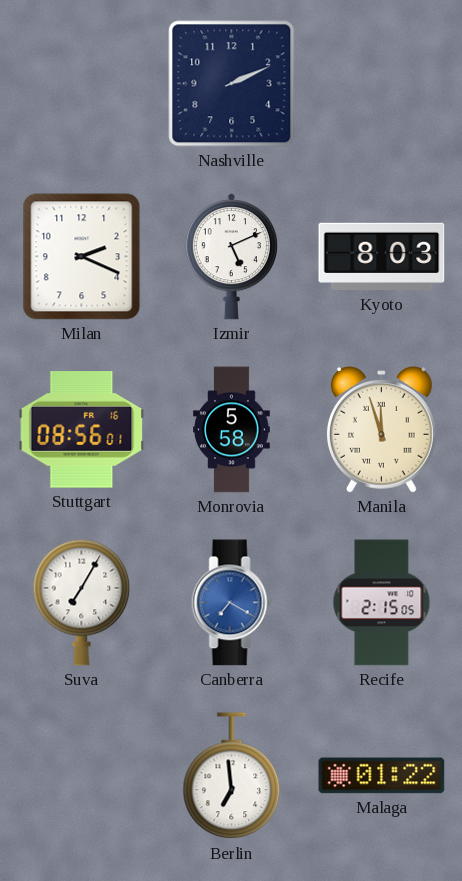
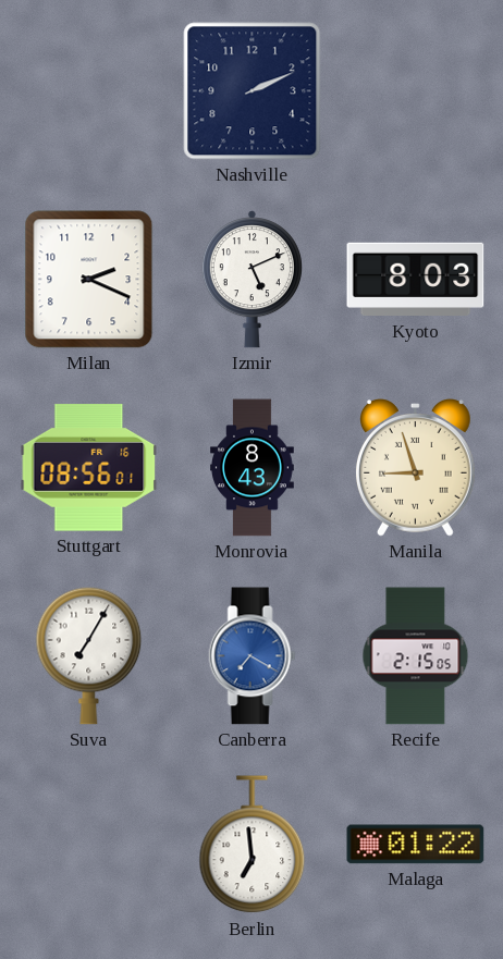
Monrovia: 5:58 -> 8:43
Manila: 11:57 -> 8:57
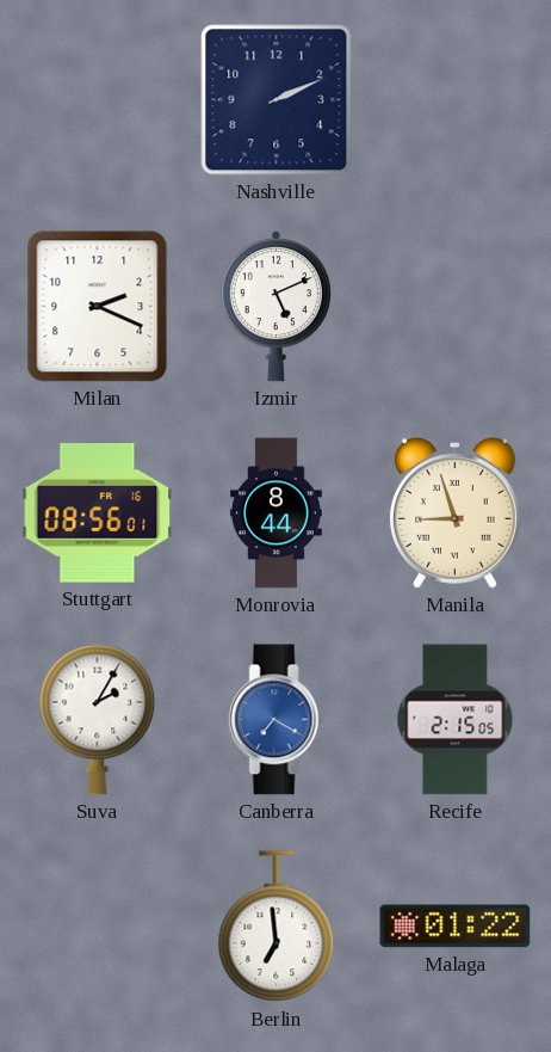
Kyoto: 8:03 -> none
Monrovia: 8:43 -> 8:44
Suva: 7:05 -> 2:05
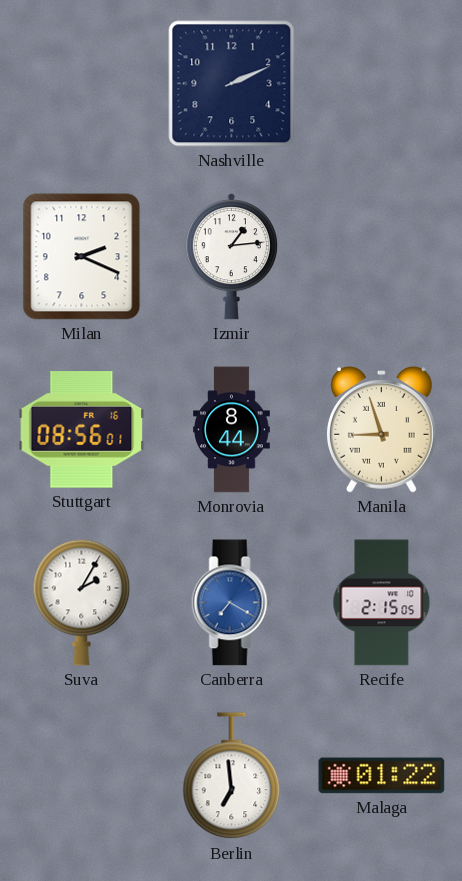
Izmir: 5:11 -> 1:14
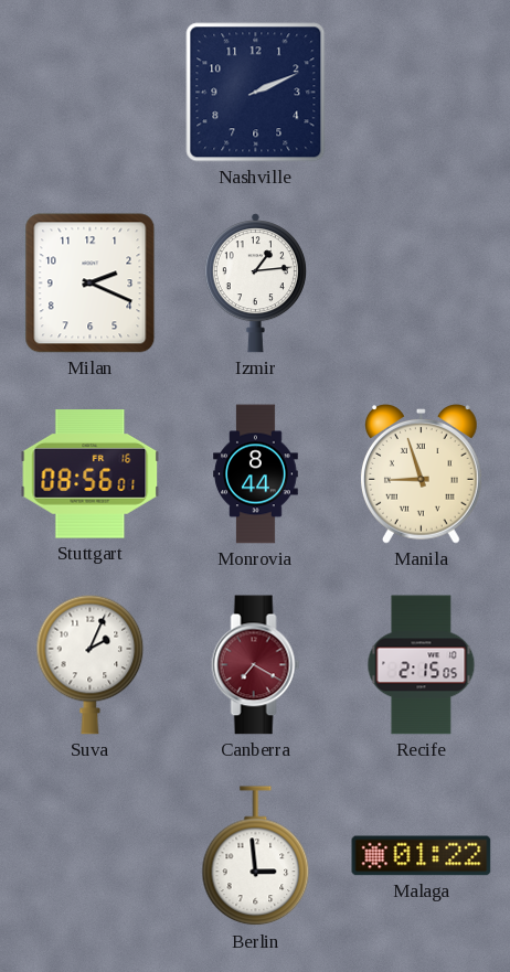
Suva: 2:05 -> 2:04
Canberra dial: blue -> burgundy
Berlin: 6:59 -> 2:59
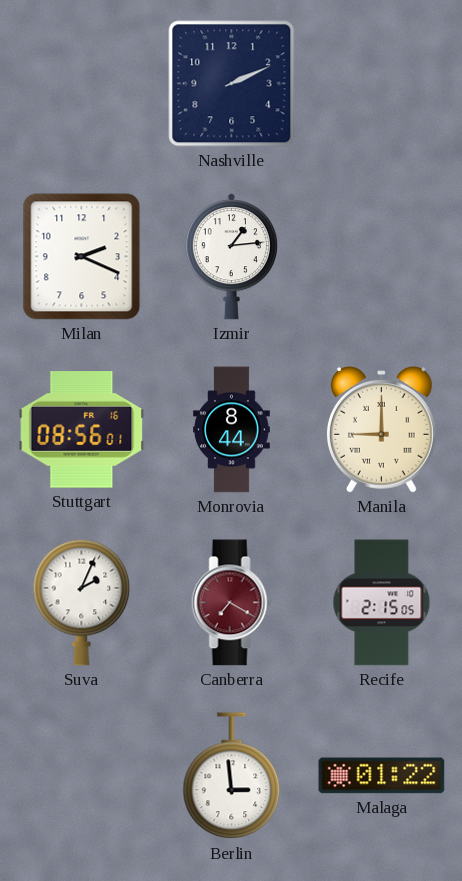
Manila: 8:57 -> 9:00
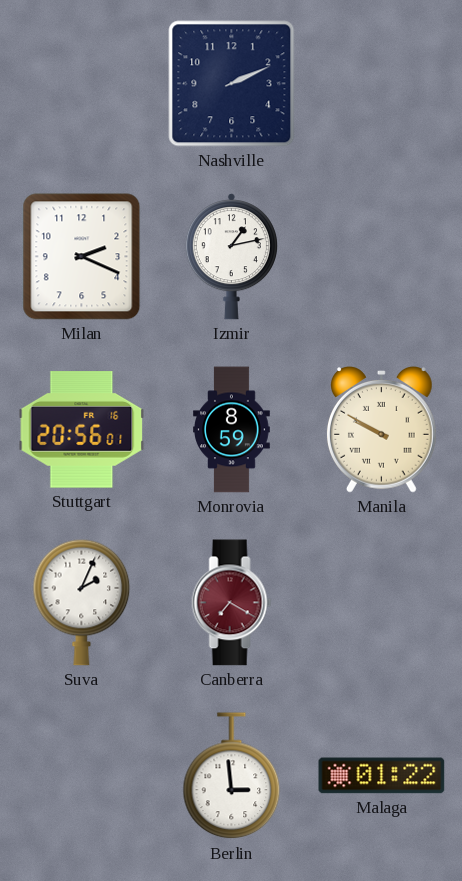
Izmir: 1:14 -> 1:13
Stuttgart: 08:56 -> 20:56
Monrovia: 8:44 -> 8:59
Manila: 9:00 -> 9:50
Recife: 2:15 -> none
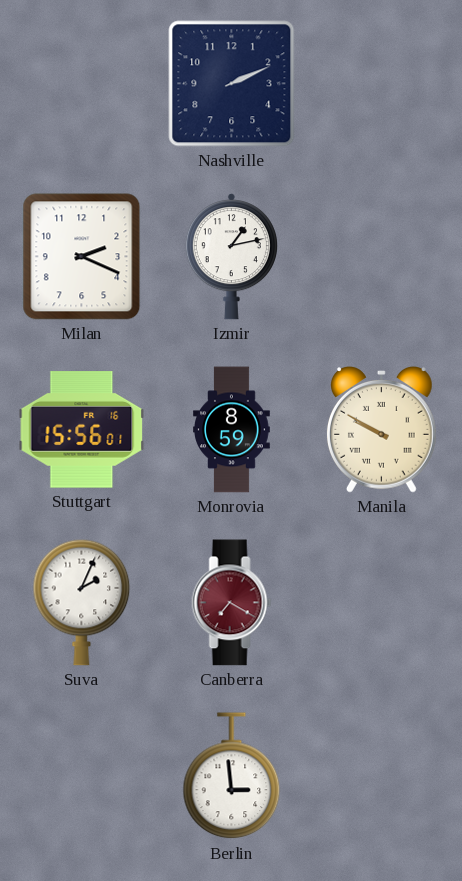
Stuttgart: 20:56 -> 15:56
Malaga: 01:22 -> none
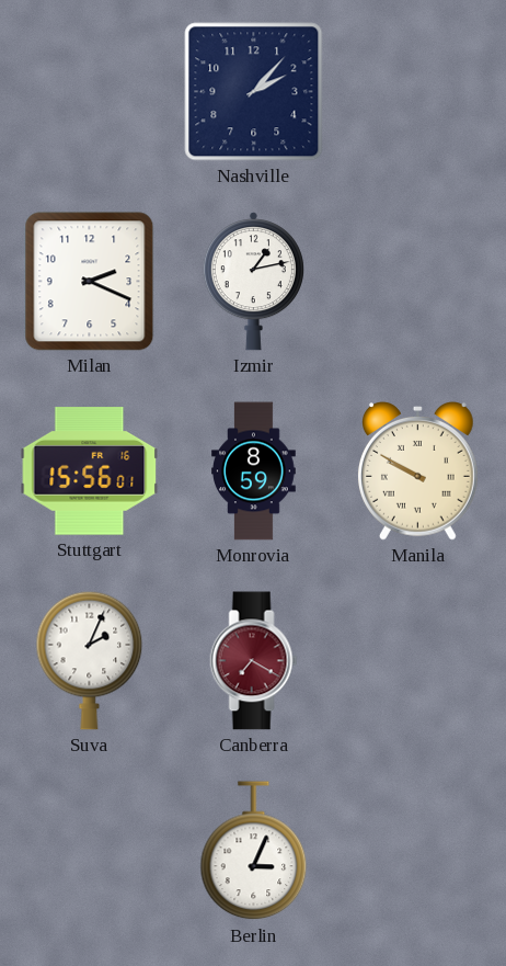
Nashville: 2:11 -> 2:07
Berlin: 2:59 -> 3:04
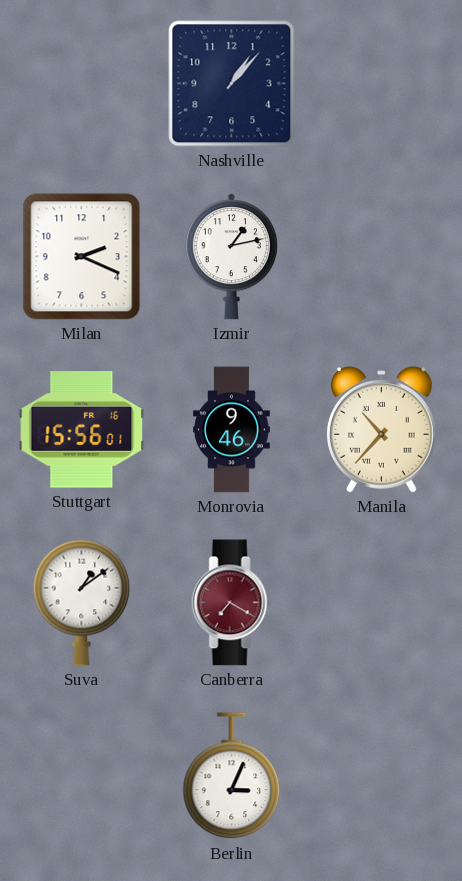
Nashville: 2:07 -> 1:07
Monrovia: 8:59 -> 9:46
Manila: 9:50 -> 10:37
Suva: 2:04 -> 1:09
